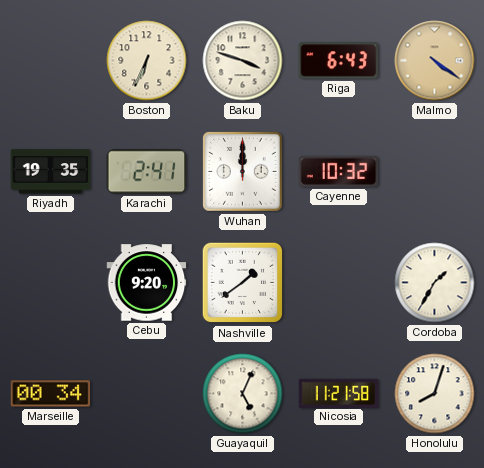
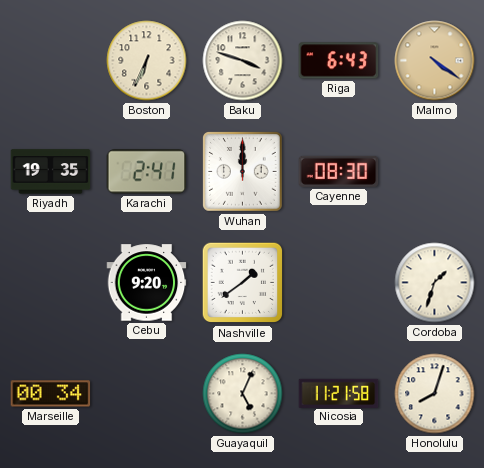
Cayenne: 10:32 -> 08:30
Cordoba: 1:35 -> 1:33
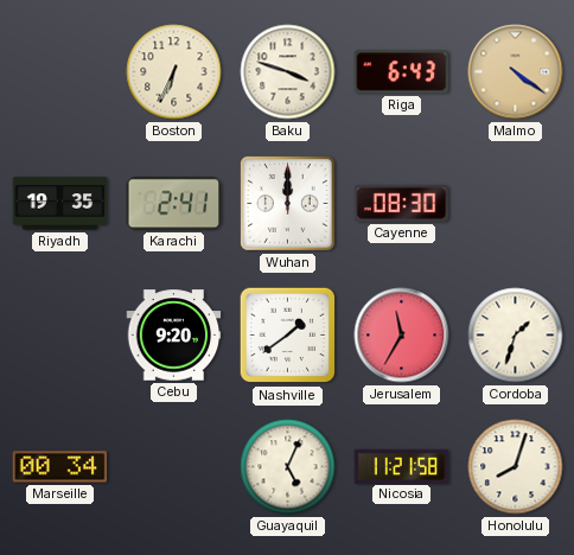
Jerusalem: none -> 11:35
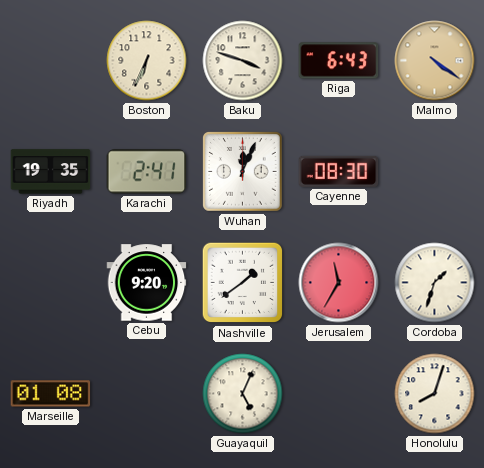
Wuhan: 12:00 -> 12:04
Marseille: 00:34 -> 01:08
Nicosia: 11:21 -> none
